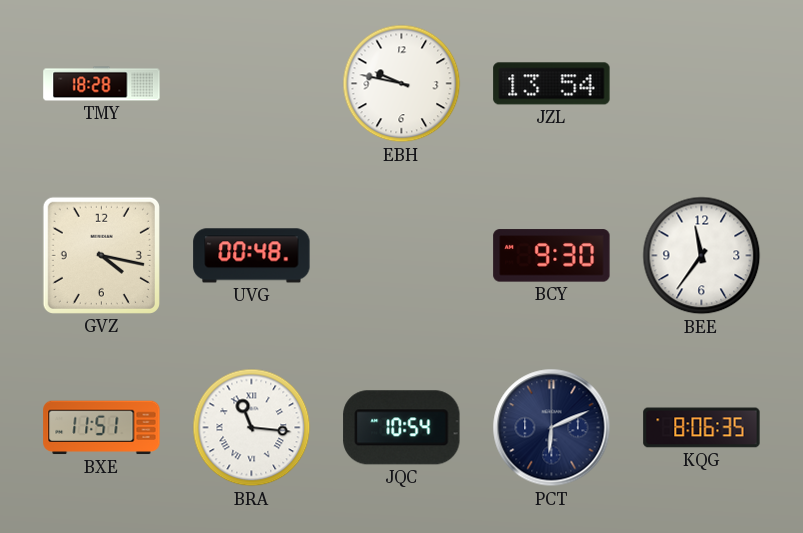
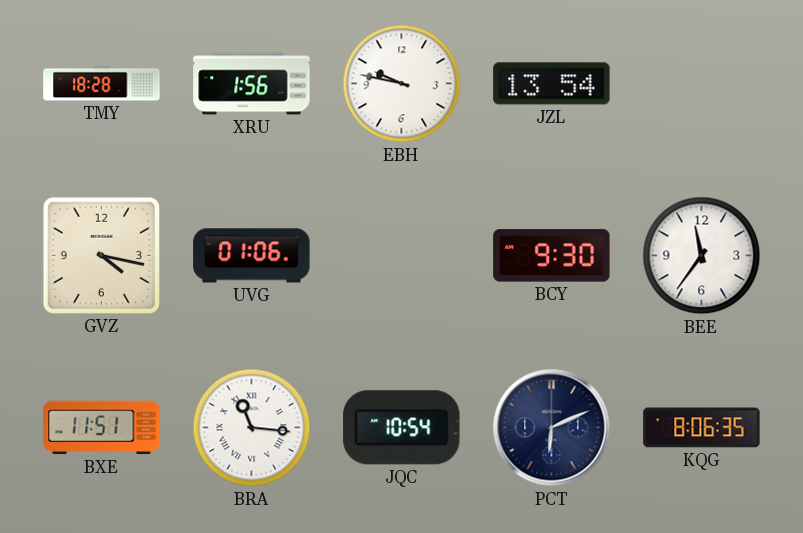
XRU: none -> 1:56
UVG: 00:48 -> 01:06
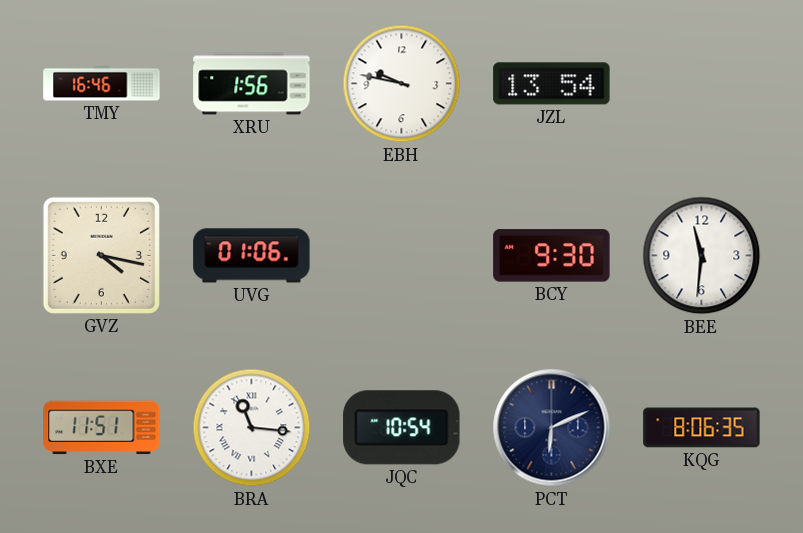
TMY: 18:28 -> 16:46
BEE: 11:36 -> 11:31
